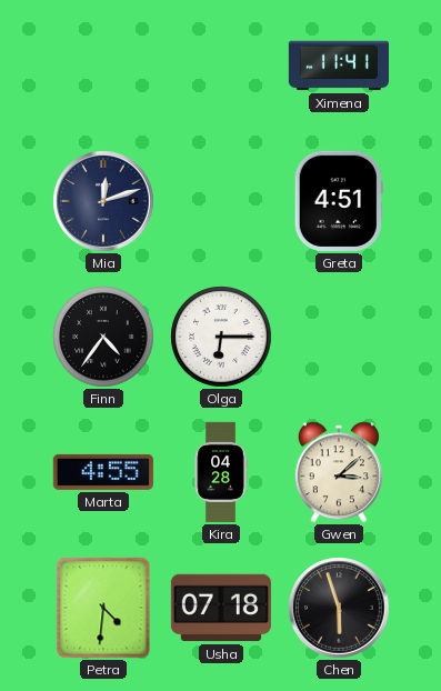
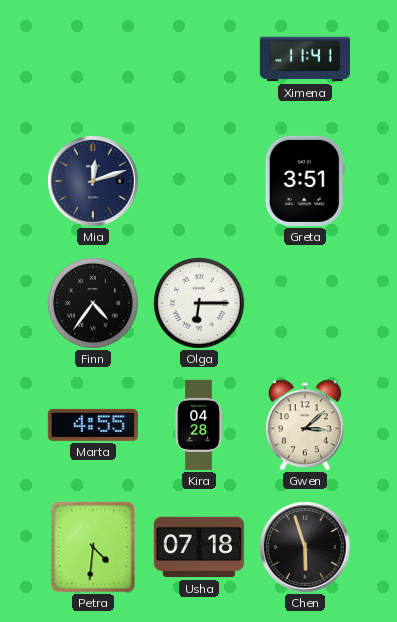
Greta: 4:51 -> 3:51
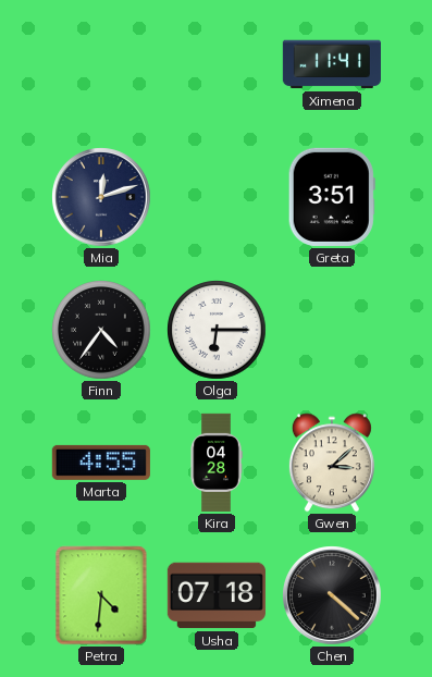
Chen: 5:57 -> 4:22
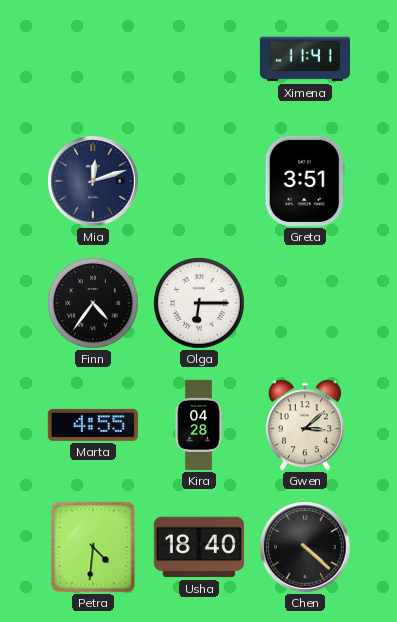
Usha: 07:18 -> 18:40
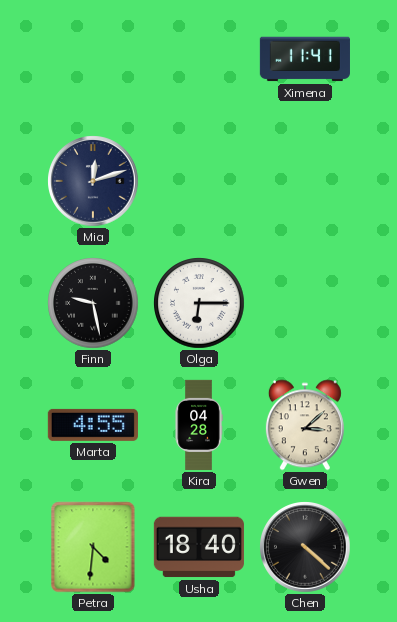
Greta: 3:51 -> none
Finn: 4:36 -> 9:28
